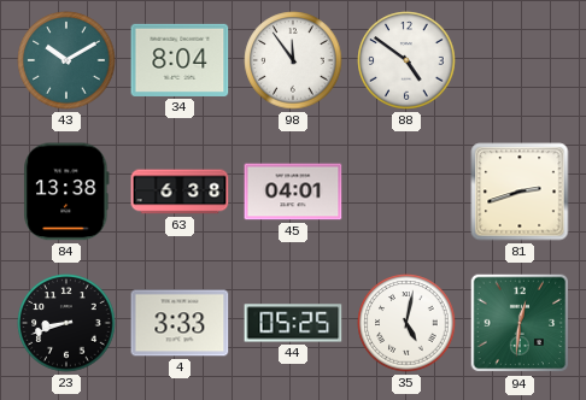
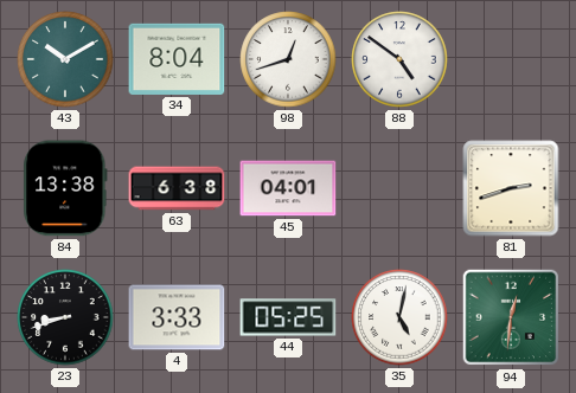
98: 11:54 -> 12:42
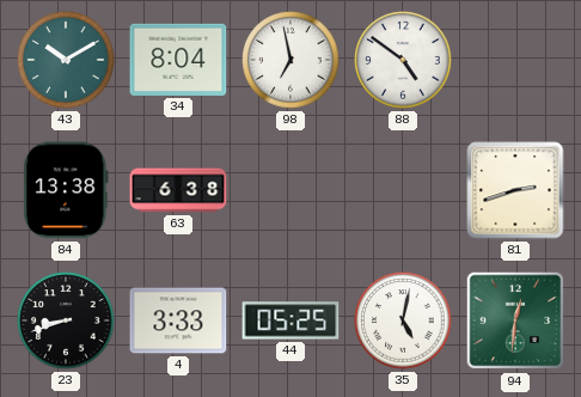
98: 12:42 -> 6:58
45: 04:01 -> none
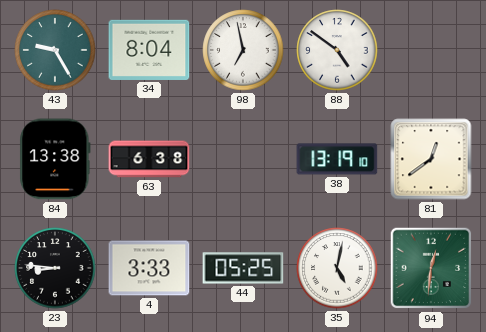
43: 10:10 -> 9:25
38: none -> 13:19
81: 2:42 -> 12:39
23: 8:42 -> 8:46
